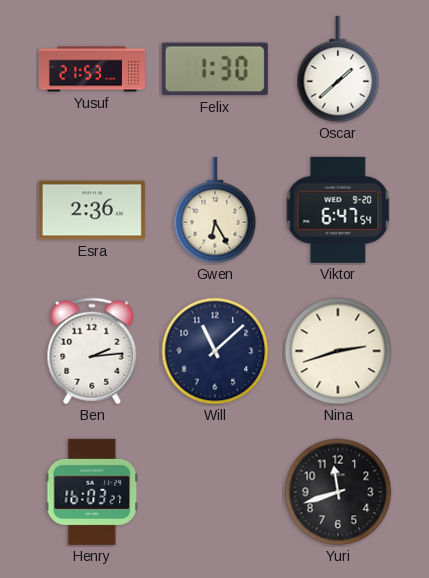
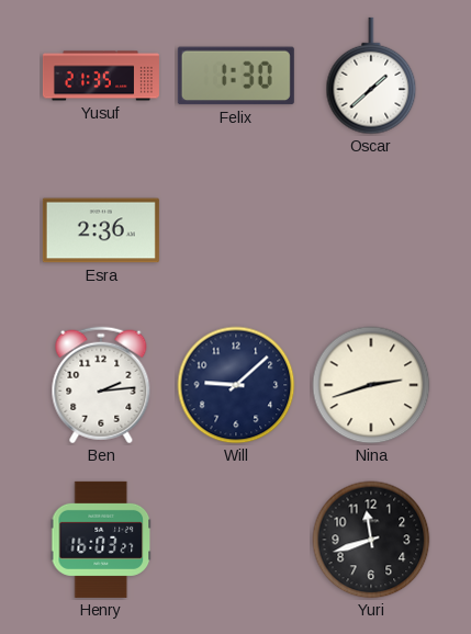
Yusuf: 21:53 -> 21:35
Gwen: 6:25 -> none
Viktor: 6:47 -> none
Will: 11:08 -> 9:08
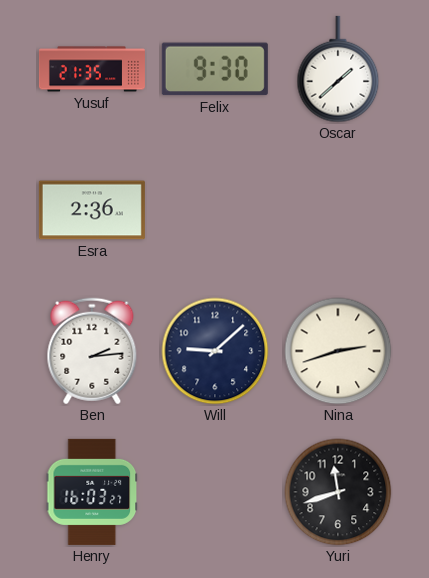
Felix: 1:30 -> 9:30
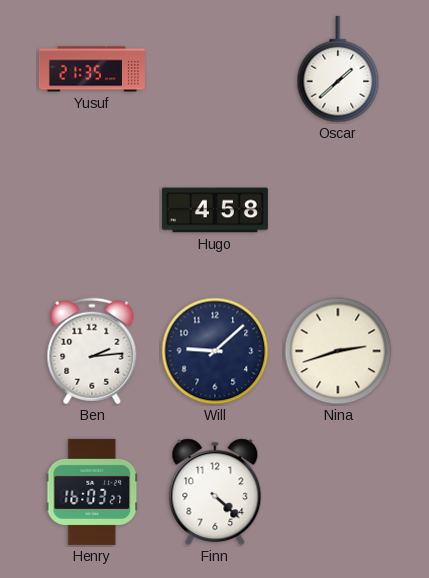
Felix: 9:30 -> none
Esra: 2:36 -> none
Hugo: none -> 4:58
Finn: none -> 4:22
Yuri: 11:42 -> none
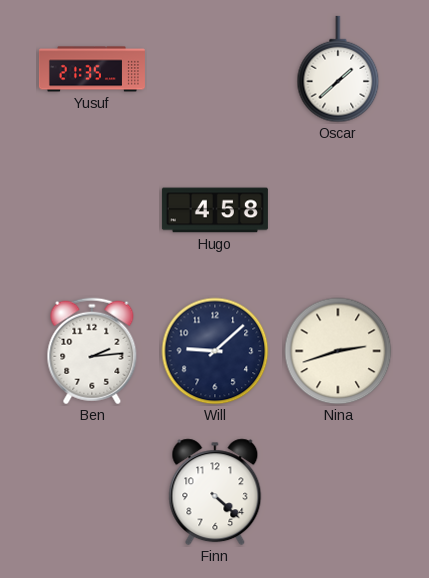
Henry: 16:03 -> none
